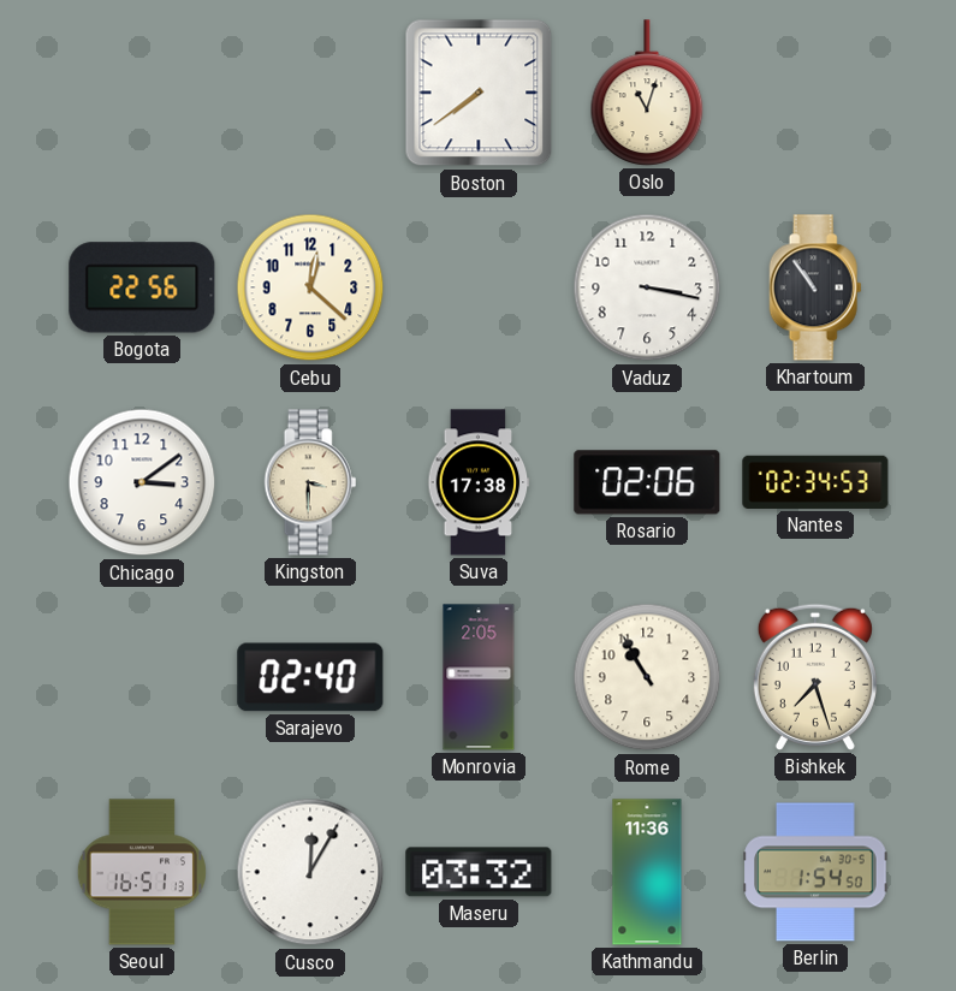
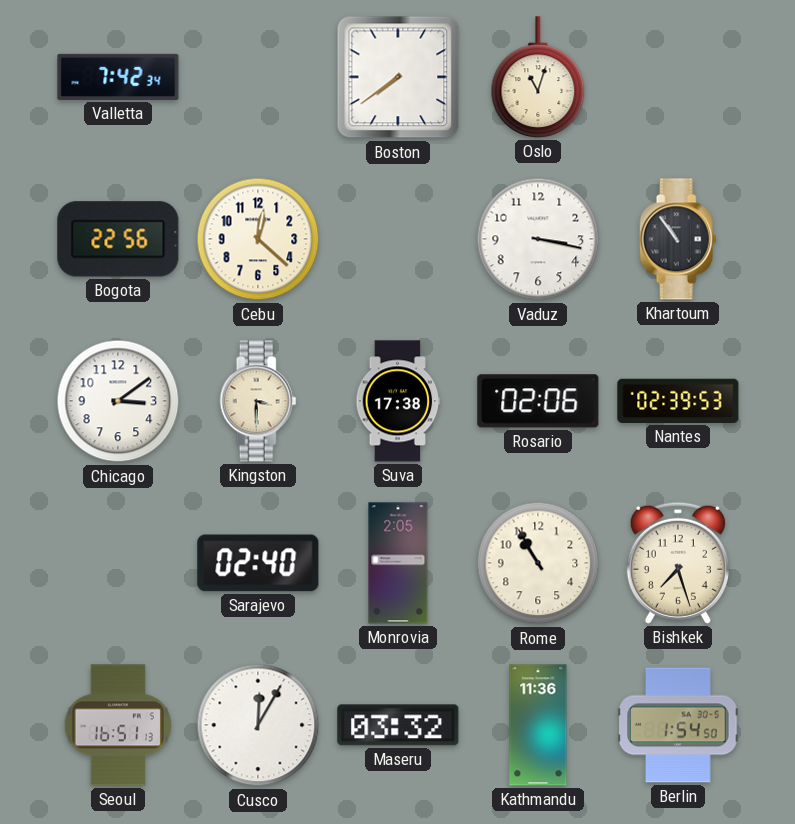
Valletta: none -> 7:42
Nantes: 02:34 -> 02:39
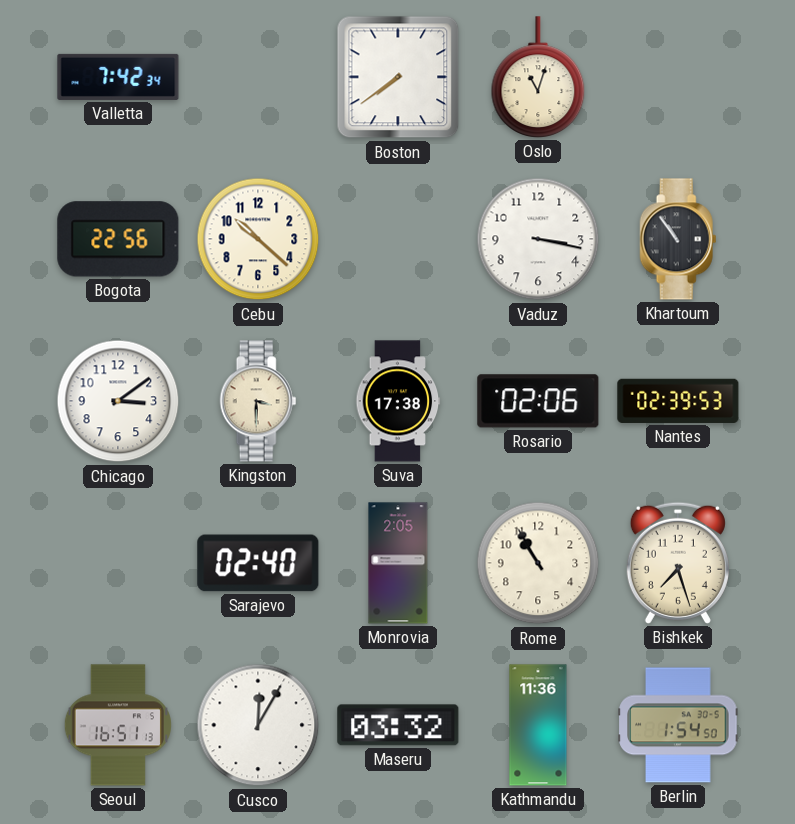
Cebu: 12:22 -> 10:22
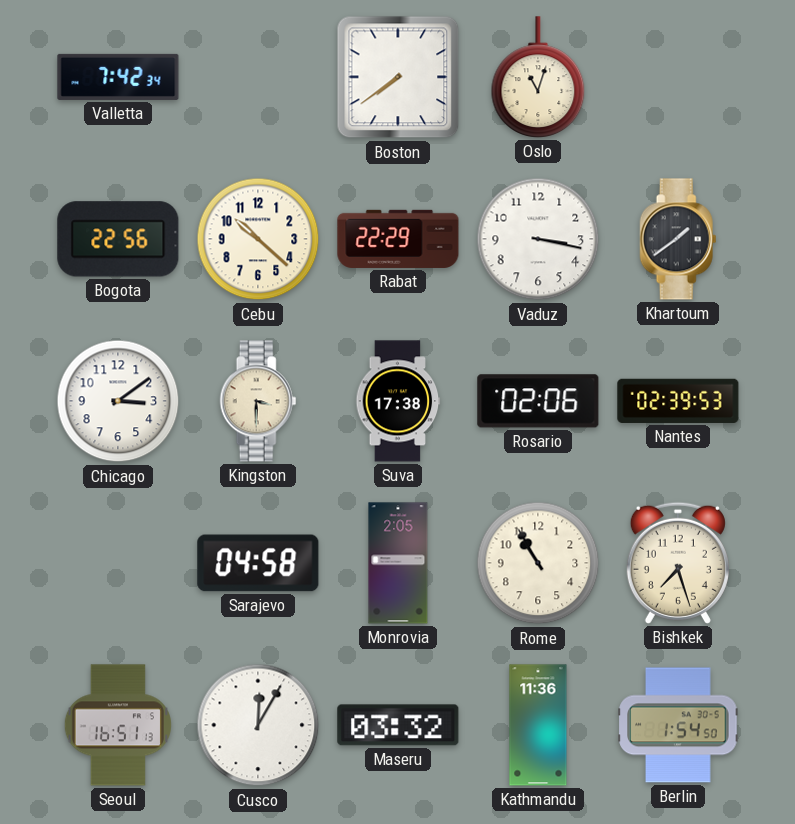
Rabat: none -> 22:29
Khartoum: 10:54 -> 1:39
Sarajevo: 02:40 -> 04:58
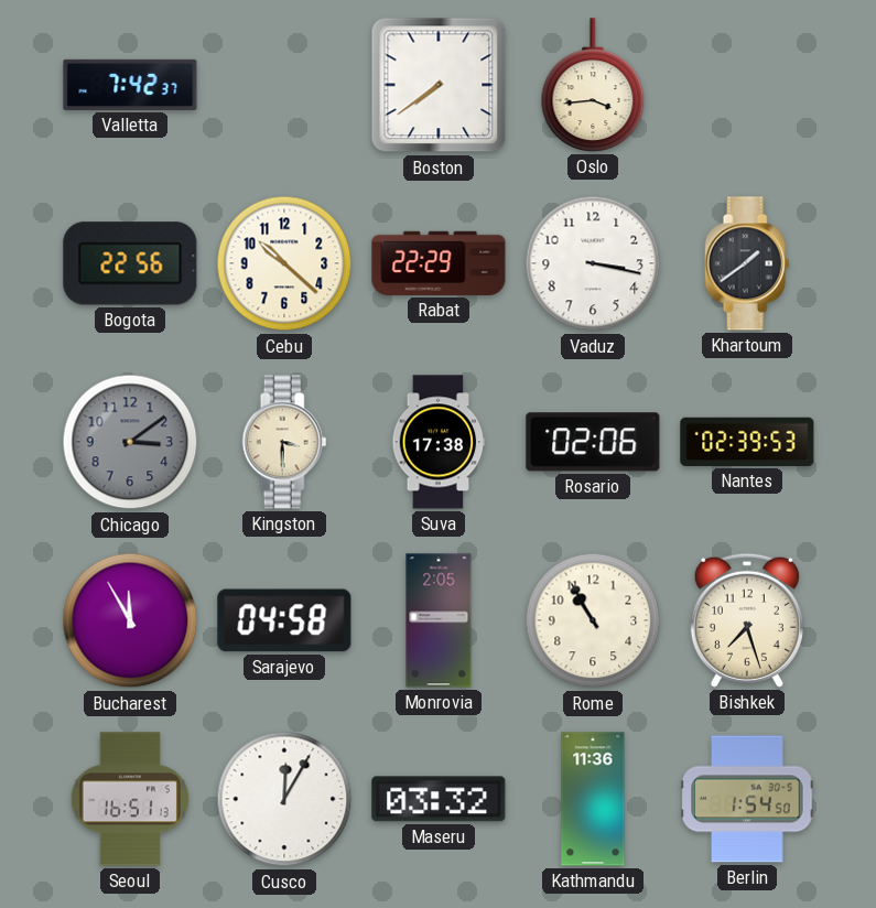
Valletta: 7:42:34 -> 7:42:37
Oslo: 11:03 -> 3:44
Chicago dial: white -> grey
Bucharest: none -> 11:55
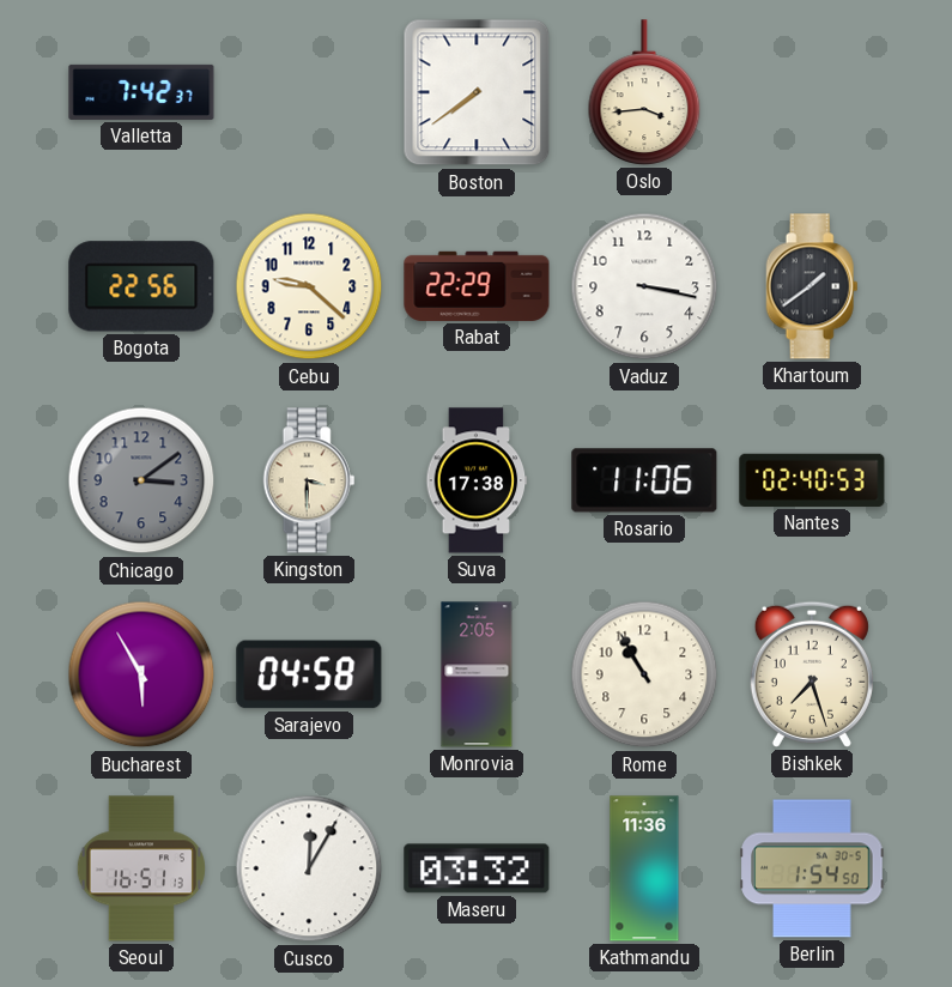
Cebu: 10:22 -> 9:22
Rosario: 02:06 -> 11:06
Nantes: 02:39 -> 02:40
Bucharest: 11:55 -> 5:55
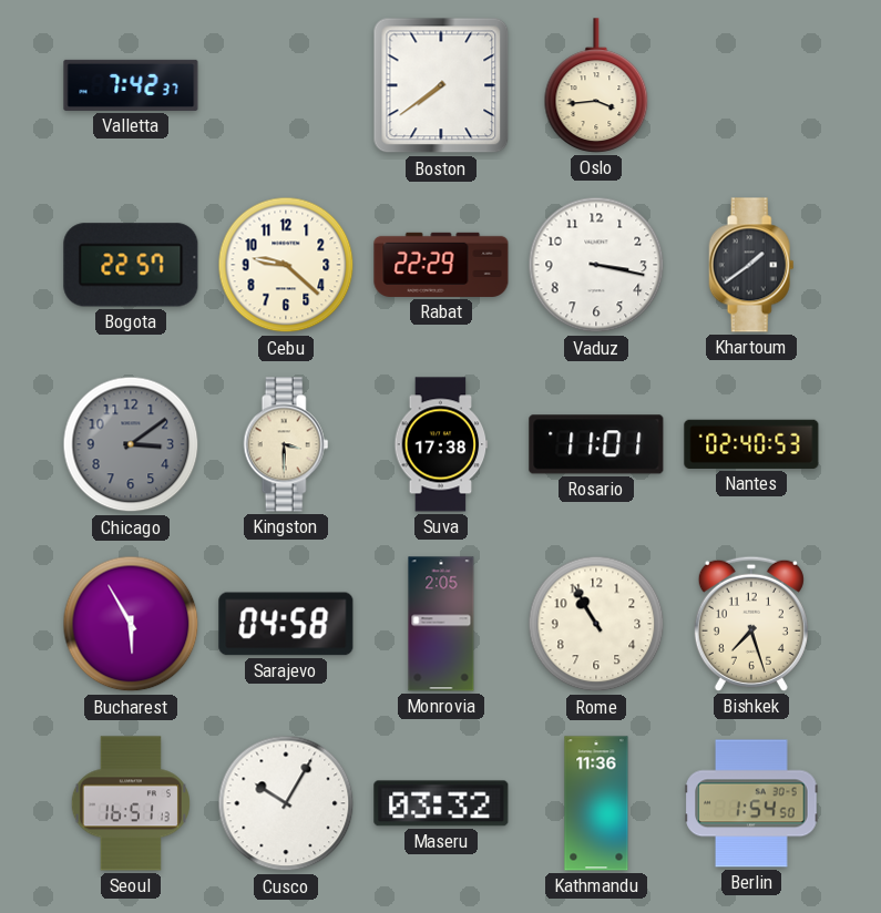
Bogota: 22:56 -> 22:57
Rosario: 11:06 -> 11:01
Cusco: 12:05 -> 10:05
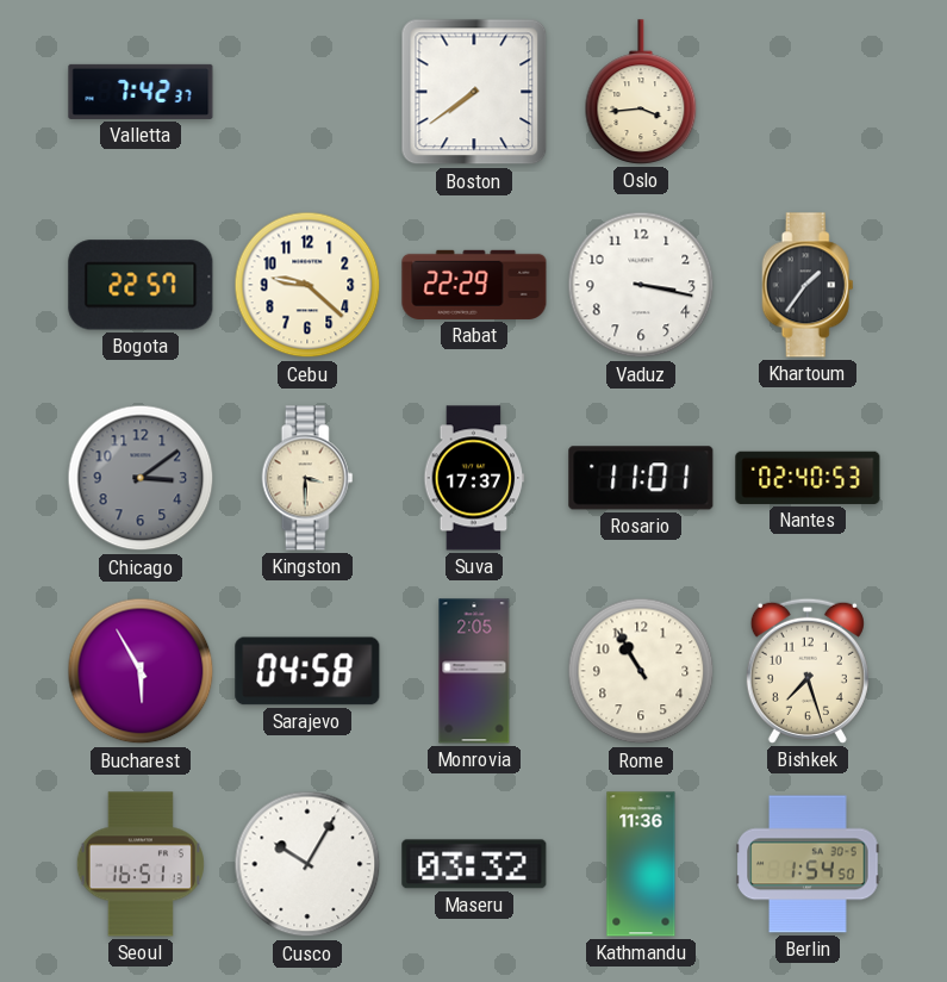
Khartoum: 1:39 -> 1:36
Suva: 17:38 -> 17:37
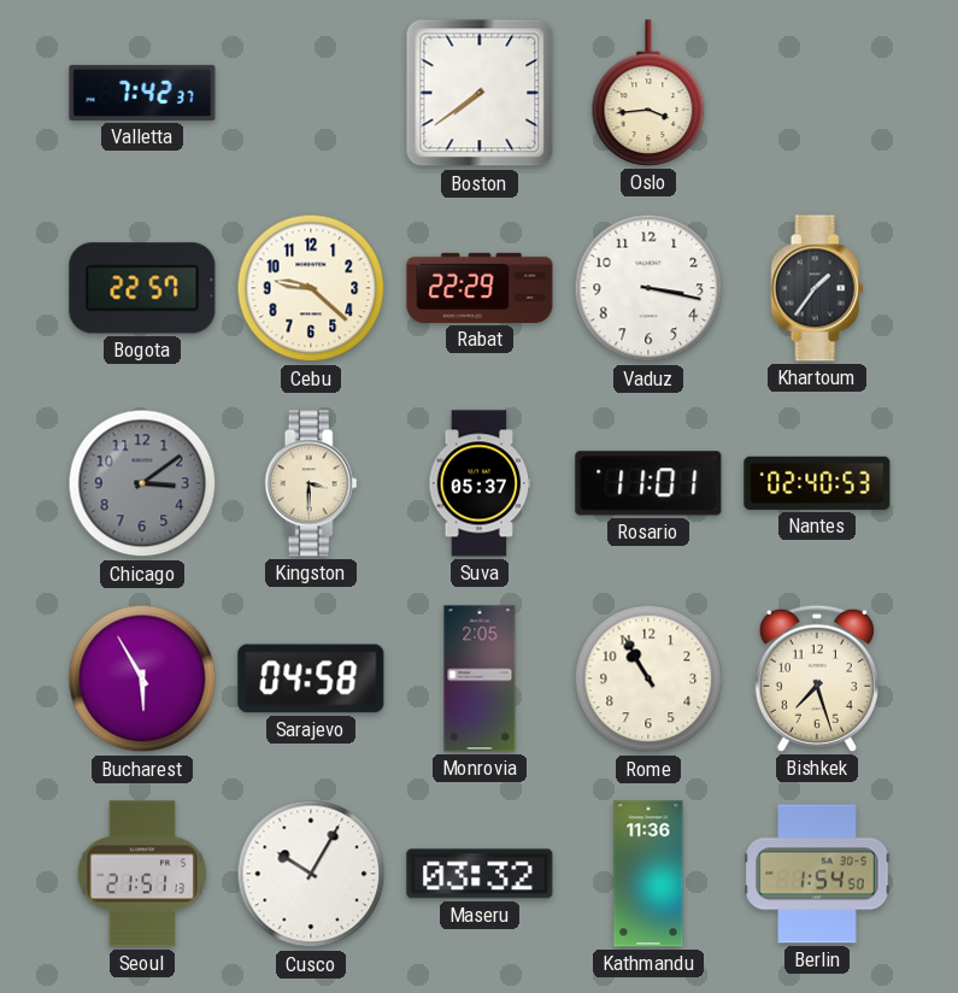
Suva: 17:37 -> 05:37
Seoul: 16:51 -> 21:51
